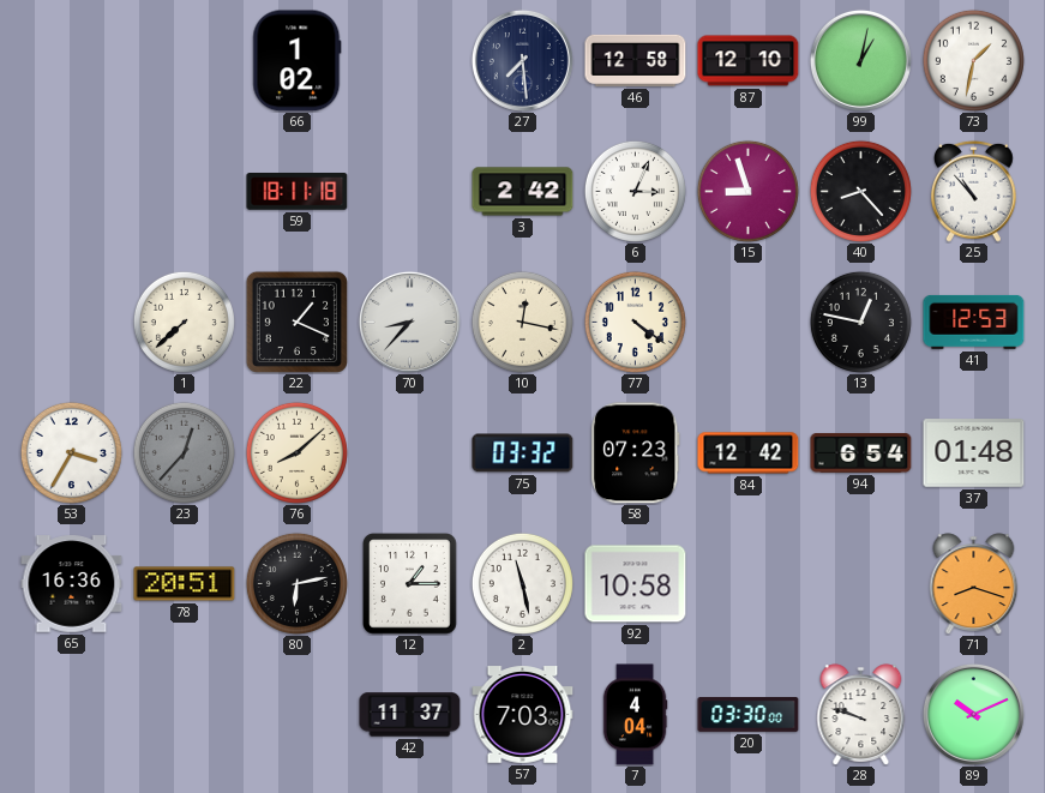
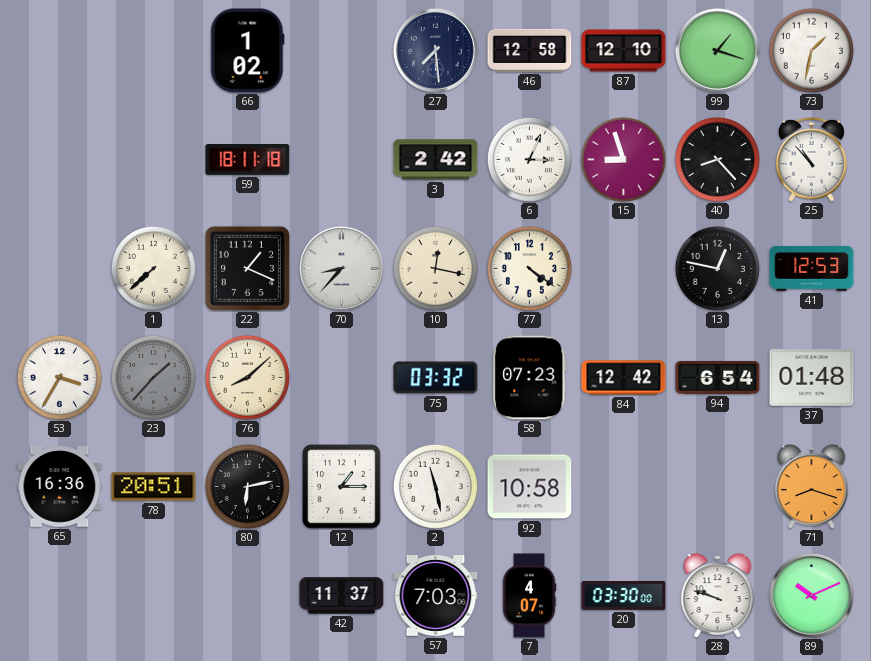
99: 1:02 -> 1:18
23: 12:37 -> 1:37
7: 4:04 -> 4:07
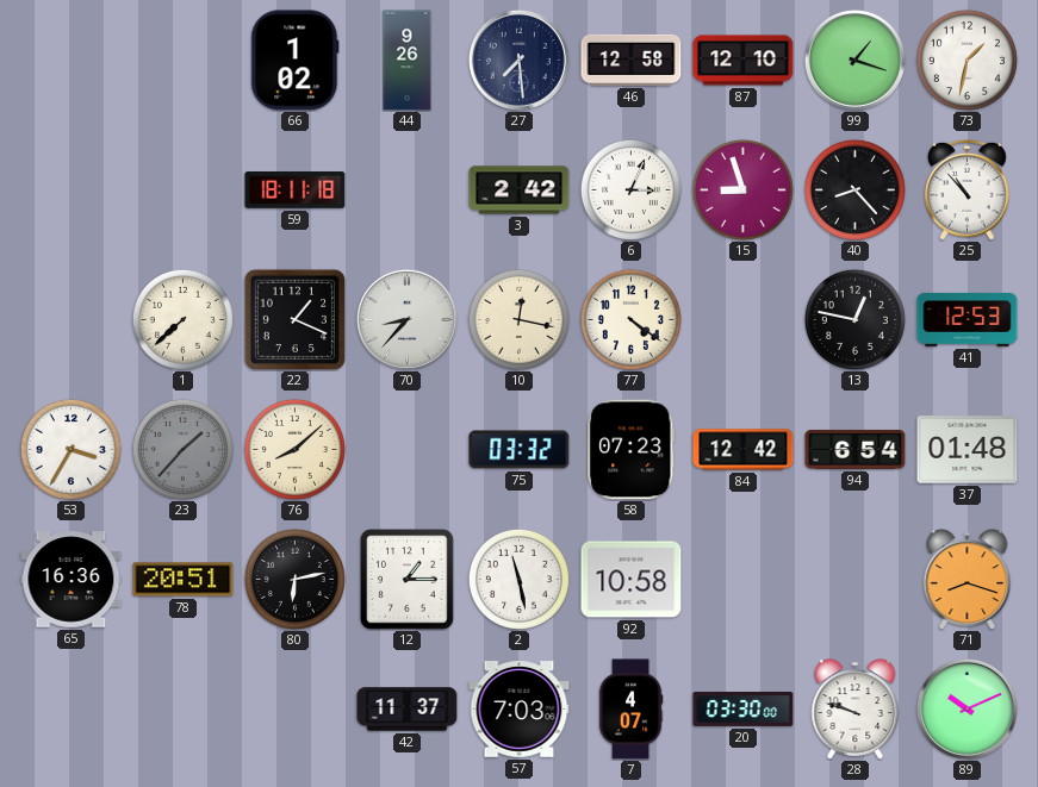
44: none -> 9:26
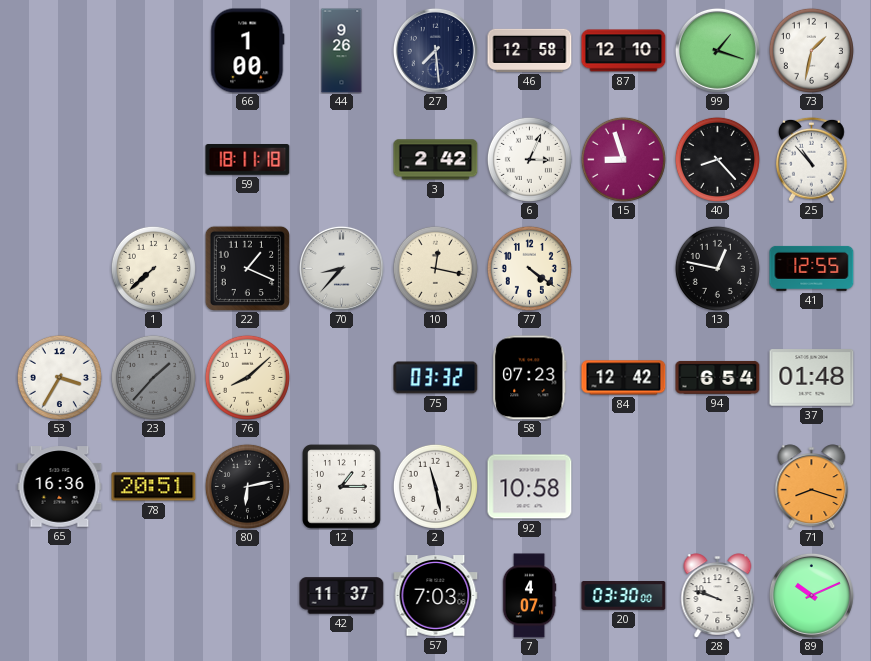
66: 1:02 -> 1:00
41: 12:53 -> 12:55
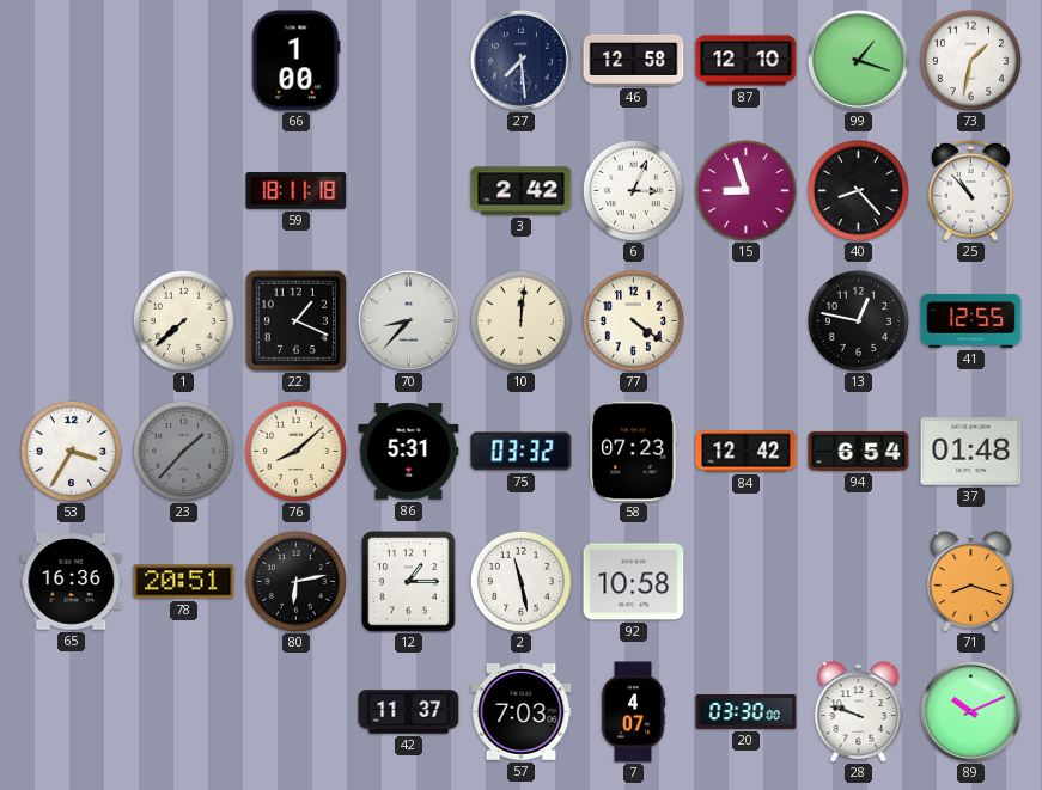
44: 9:26 -> none
10: 12:17 -> 12:01
86: none -> 5:31
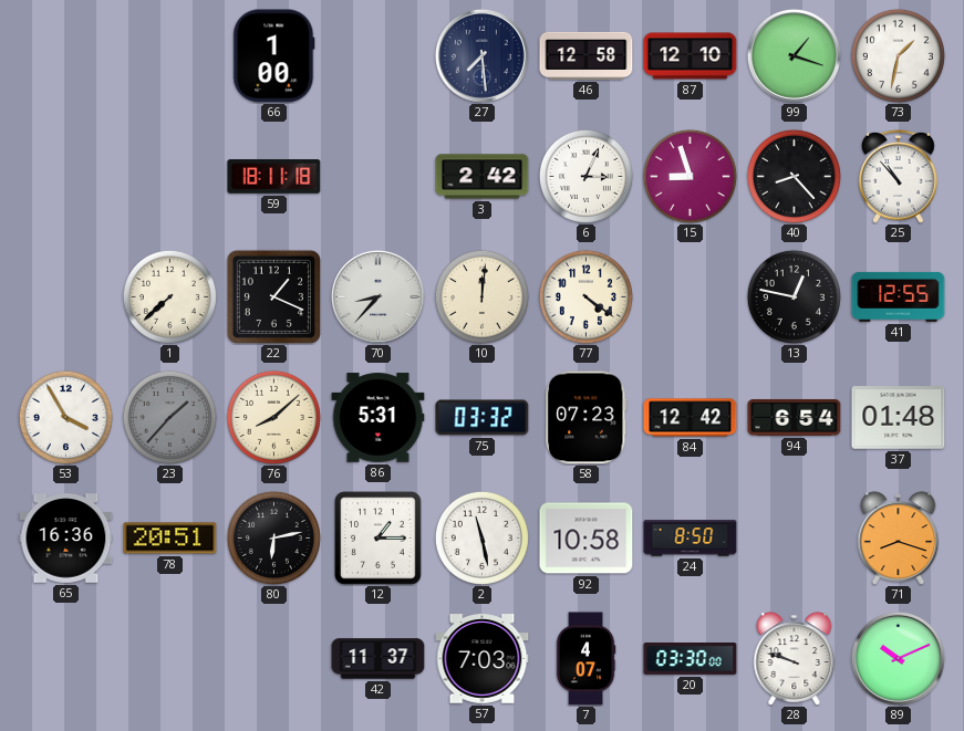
53: 3:35 -> 3:55
24: none -> 8:50
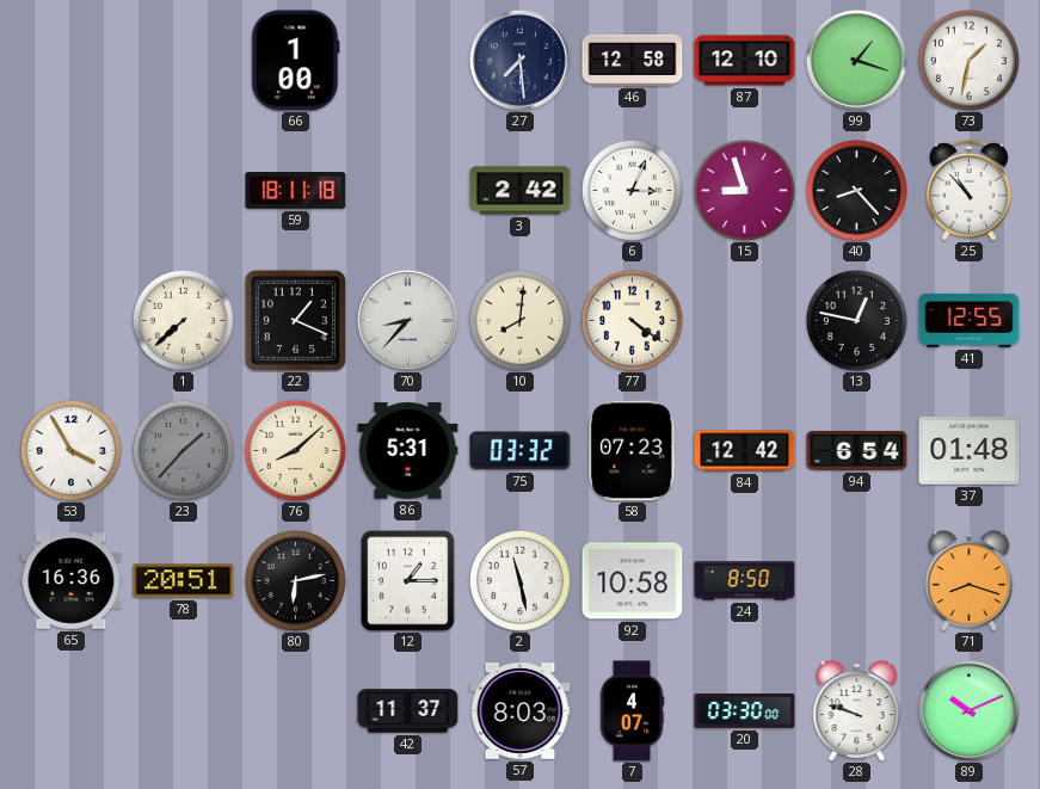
10: 12:01 -> 8:01
57: 7:03 -> 8:03
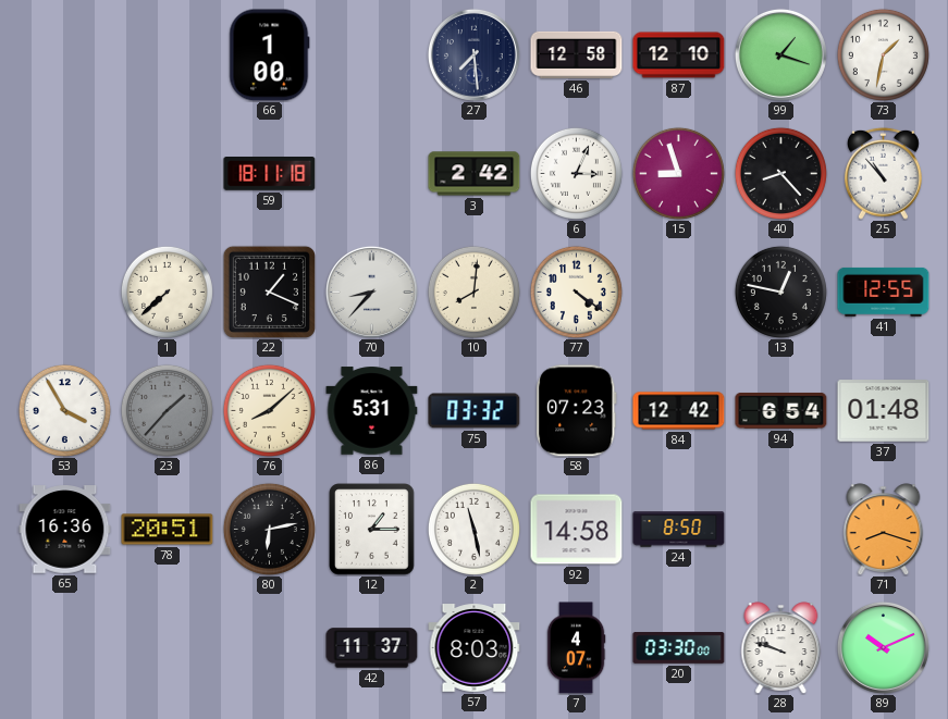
92: 10:58 -> 14:58
